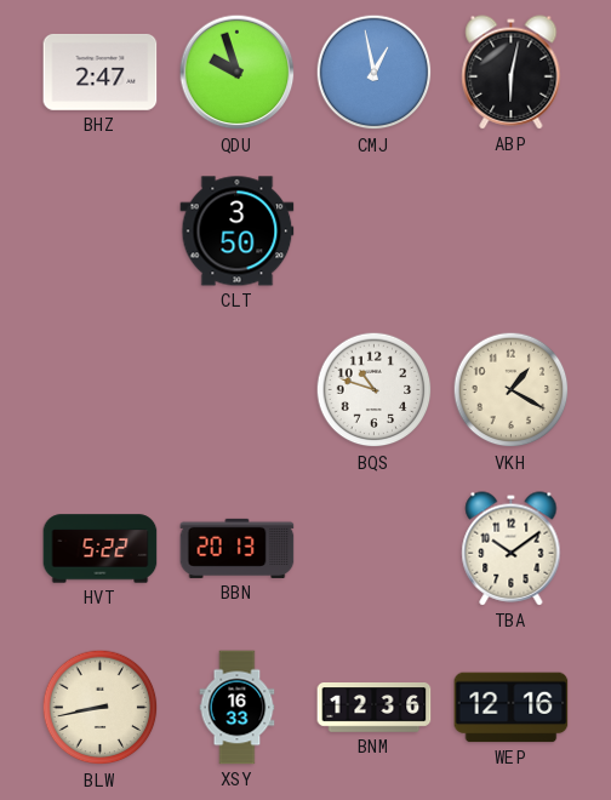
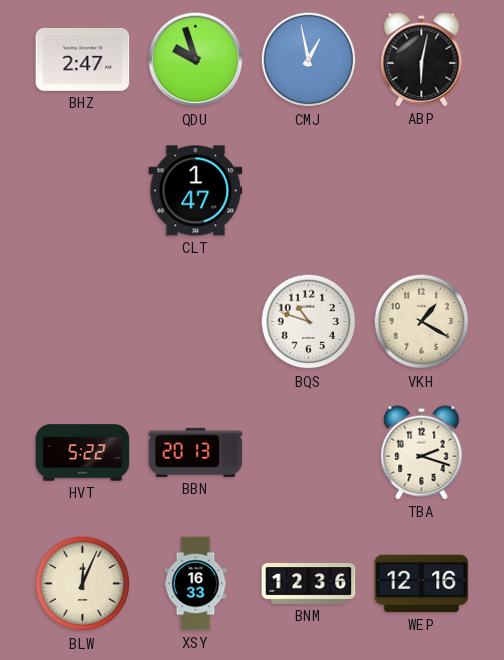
CLT: 3:50 -> 1:47
TBA: 10:09 -> 2:18
BLW: 8:43 -> 12:04
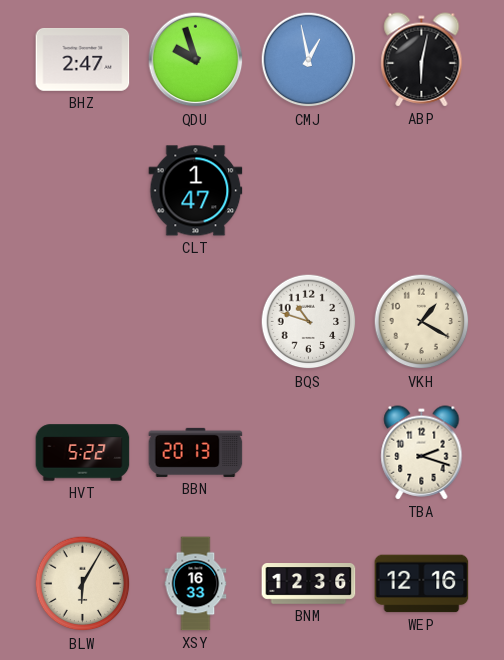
BLW: 12:04 -> 6:05
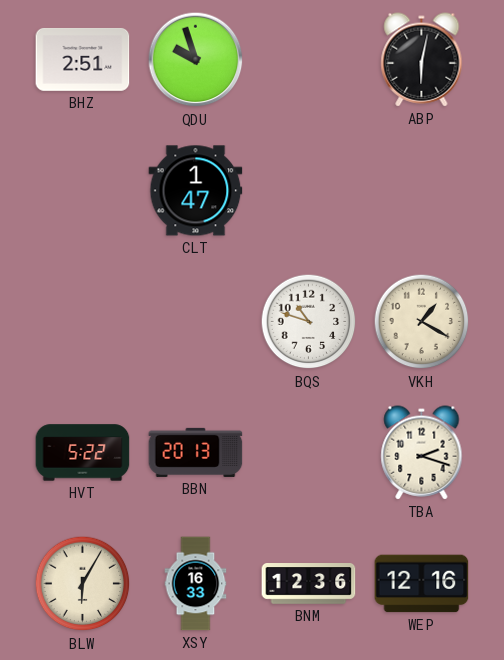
BHZ: 2:47 -> 2:51
CMJ: 12:58 -> none
